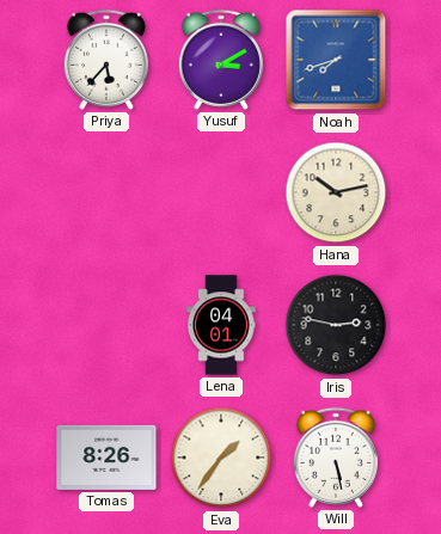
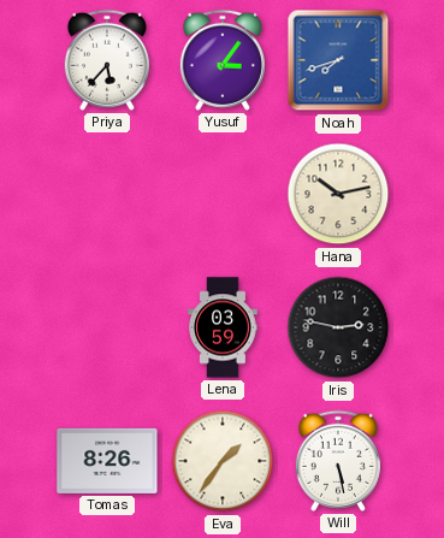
Yusuf: 3:10 -> 3:06
Lena: 04:01 -> 03:59
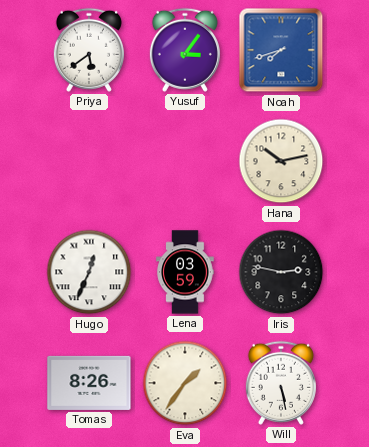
Priya: 5:37 -> 5:39
Hugo: none -> 12:34
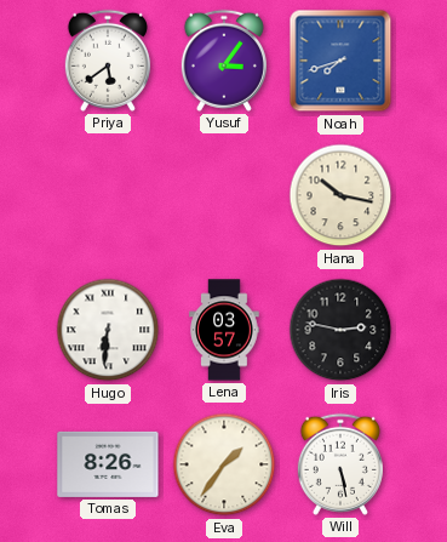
Hana: 10:13 -> 10:17
Hugo: 12:34 -> 6:31
Lena: 03:59 -> 03:57
